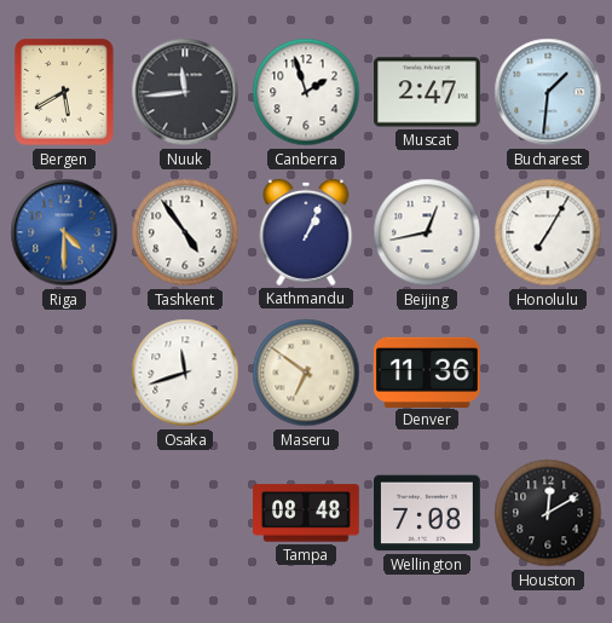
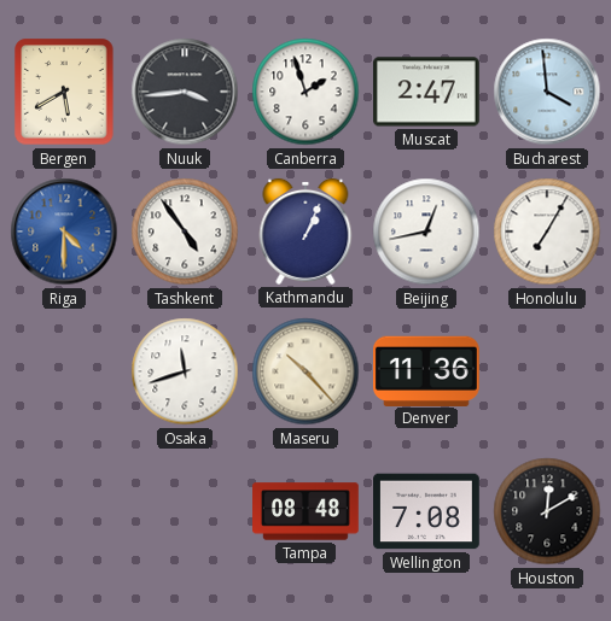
Nuuk: 11:44 -> 3:44
Bucharest: 1:31 -> 3:59
Maseru: 6:51 -> 10:23
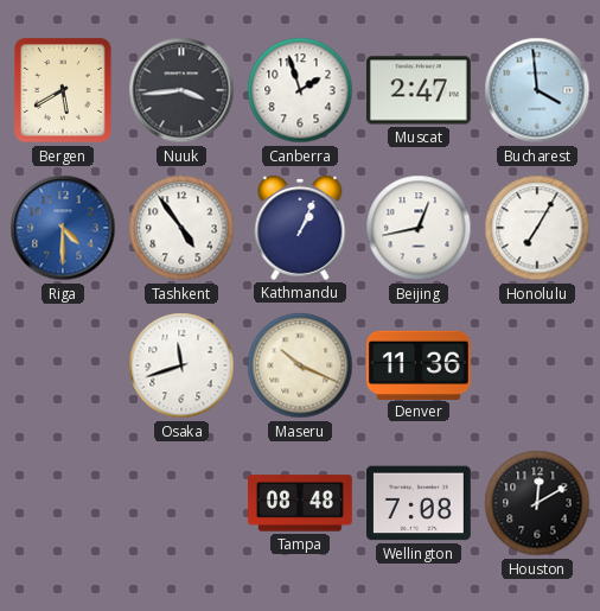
Maseru: 10:23 -> 10:19
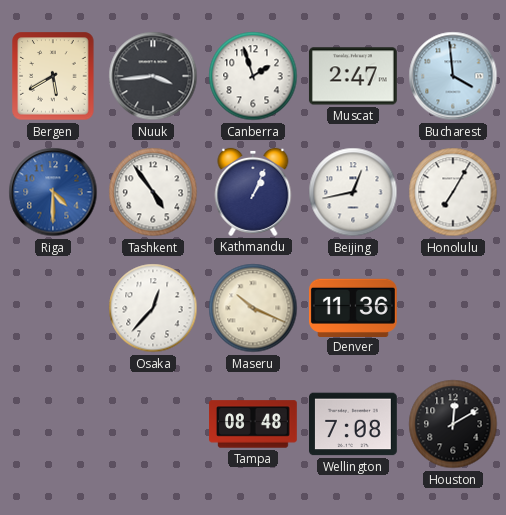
Osaka: 11:42 -> 12:37
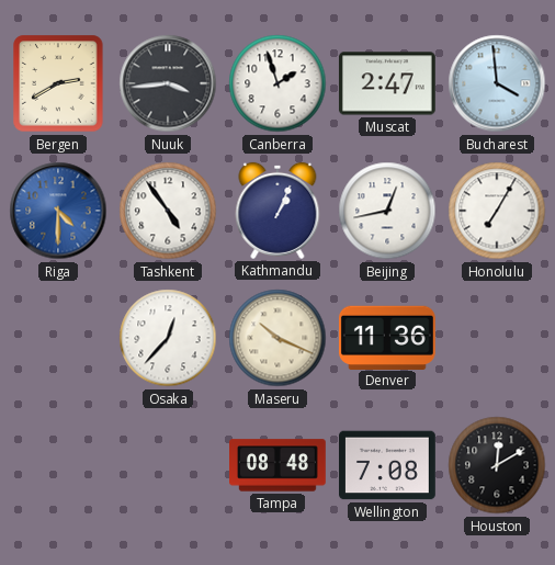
Bergen: 5:40 -> 2:40
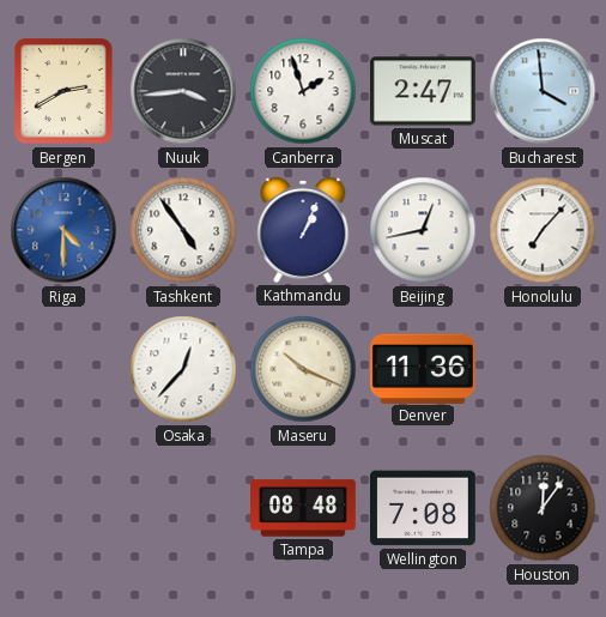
Honolulu: 7:05 -> 7:07
Houston: 12:10 -> 12:06
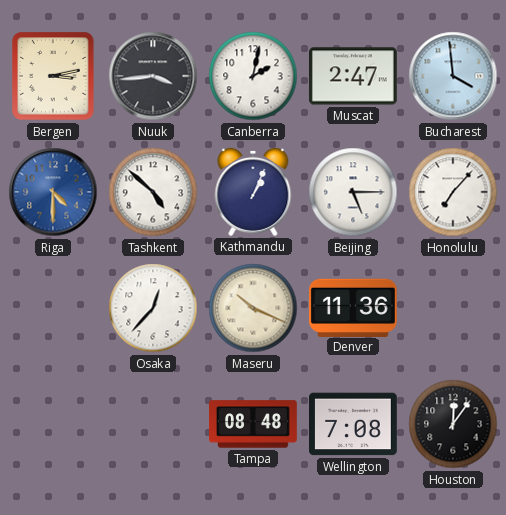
Bergen: 2:40 -> 3:13
Canberra: 1:57 -> 2:02
Tashkent: 4:54 -> 4:52
Beijing: 12:43 -> 5:15
